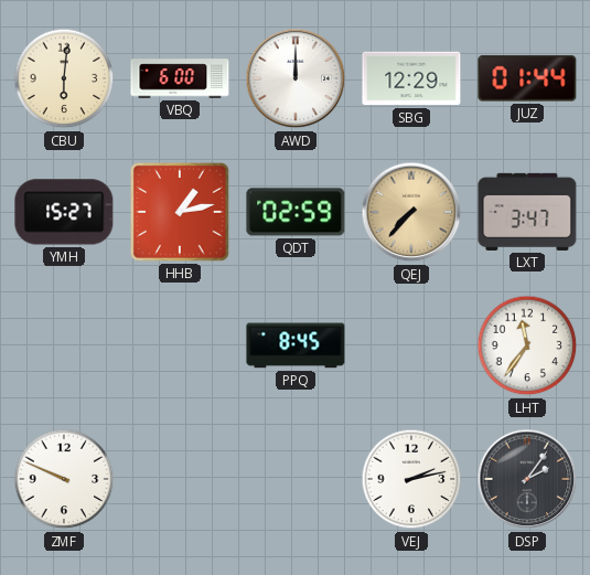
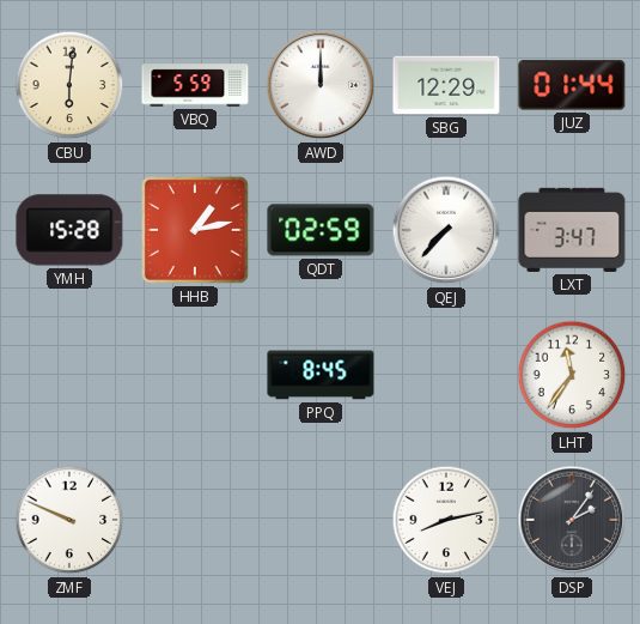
VBQ: 6:00 -> 5:59
YMH: 15:27 -> 15:28
QEJ dial: champagne -> white
VEJ: 2:13 -> 8:13
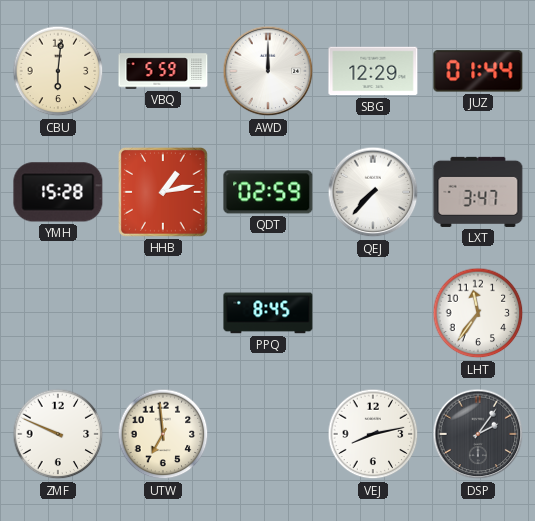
UTW: none -> 6:59
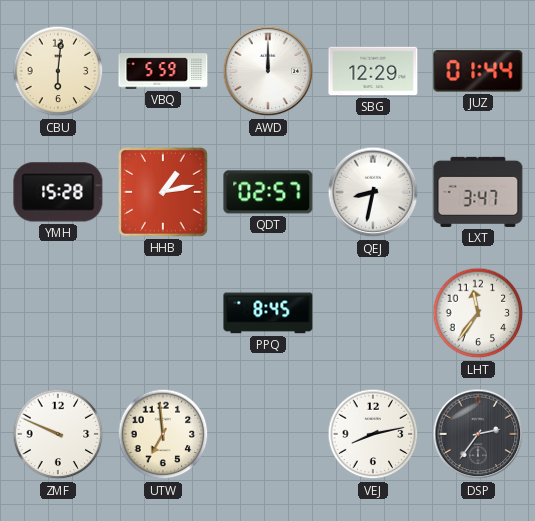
QDT: 02:59 -> 02:57
QEJ: 7:37 -> 8:32
DSP: 2:06 -> 2:36
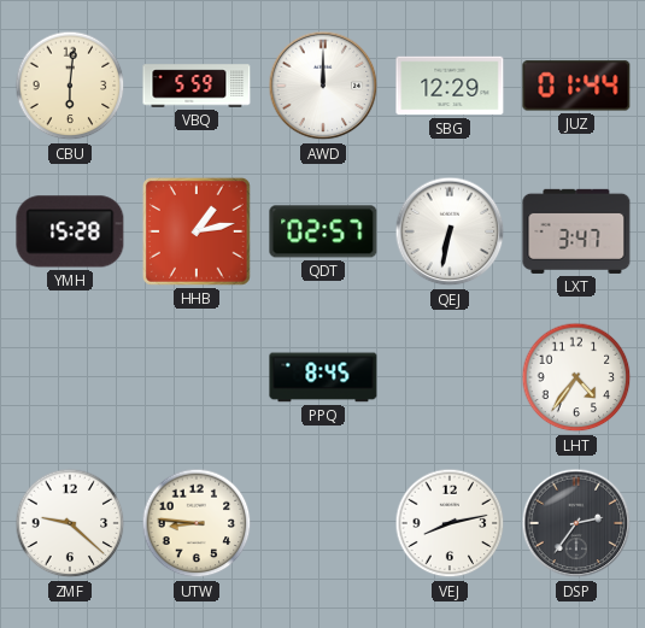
QEJ: 8:32 -> 6:32
LHT: 11:36 -> 4:36
ZMF: 9:49 -> 9:22
UTW: 6:59 -> 8:46
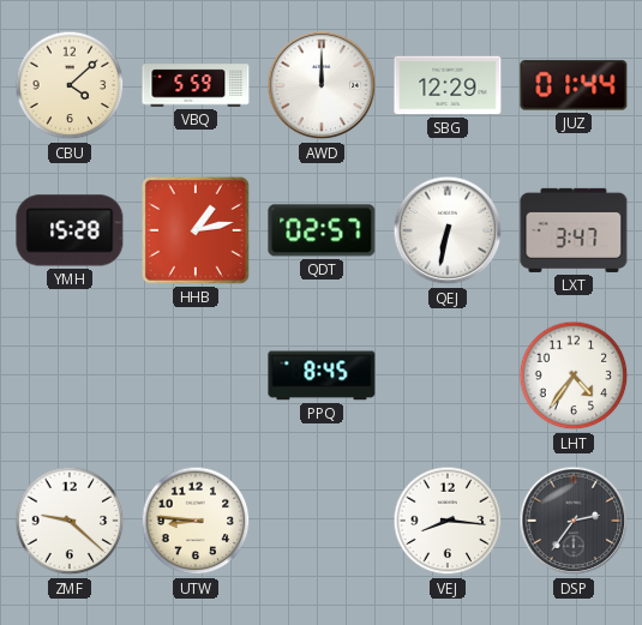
CBU: 6:01 -> 4:08
VEJ: 8:13 -> 8:16
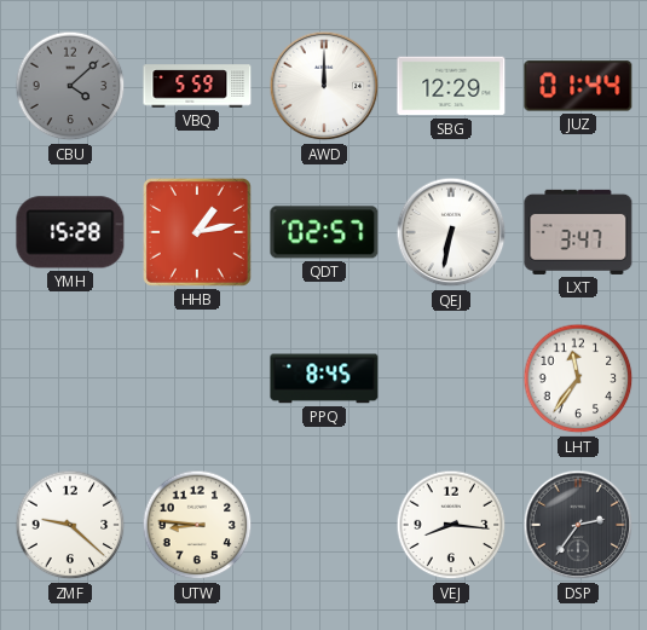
CBU dial: cream -> grey
LHT: 4:36 -> 11:36
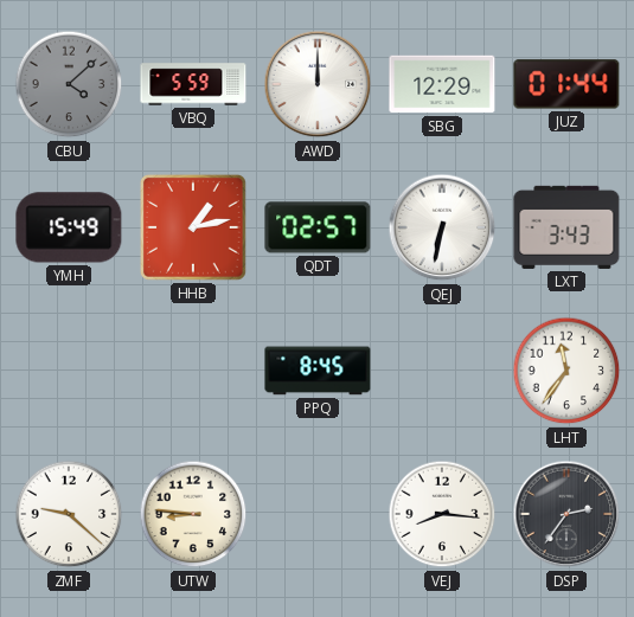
YMH: 15:28 -> 15:49
LXT: 3:47 -> 3:43
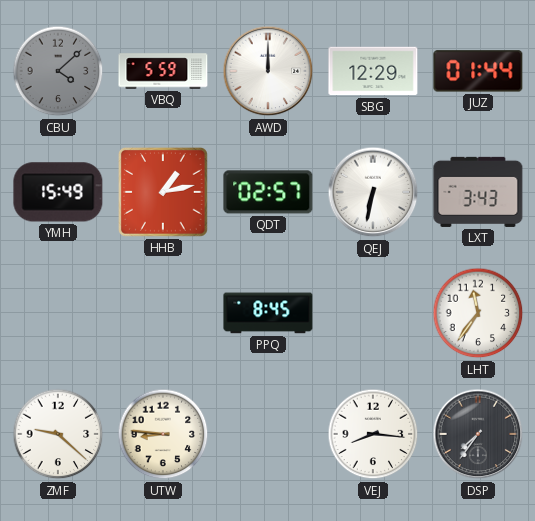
DSP: 2:36 -> 7:36
